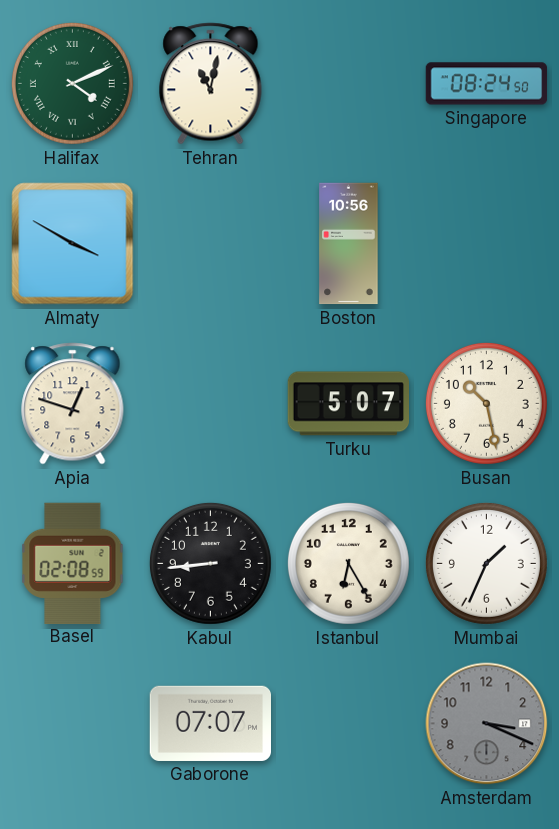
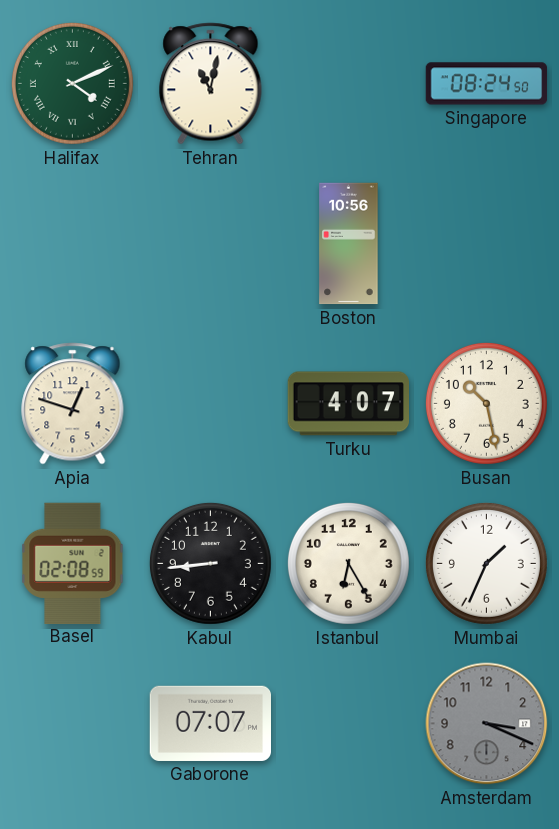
Almaty: 3:50 -> none
Turku: 5:07 -> 4:07
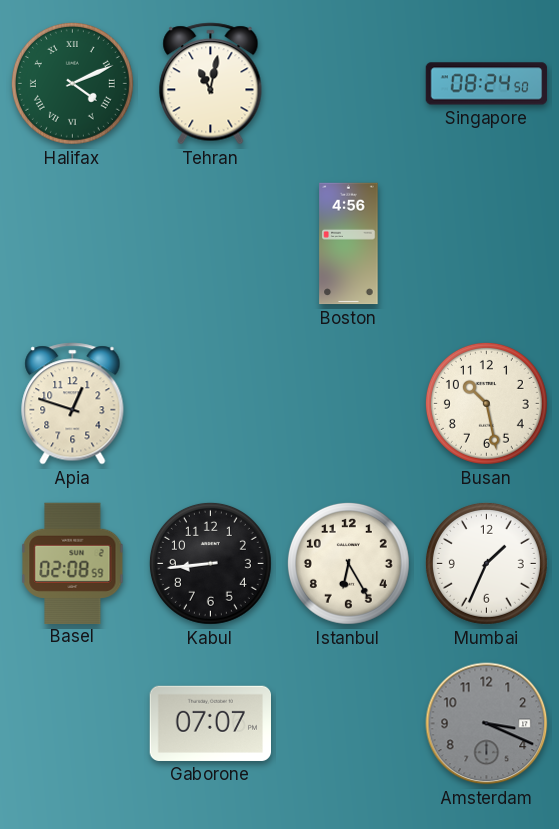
Boston: 10:56 -> 4:56
Turku: 4:07 -> none
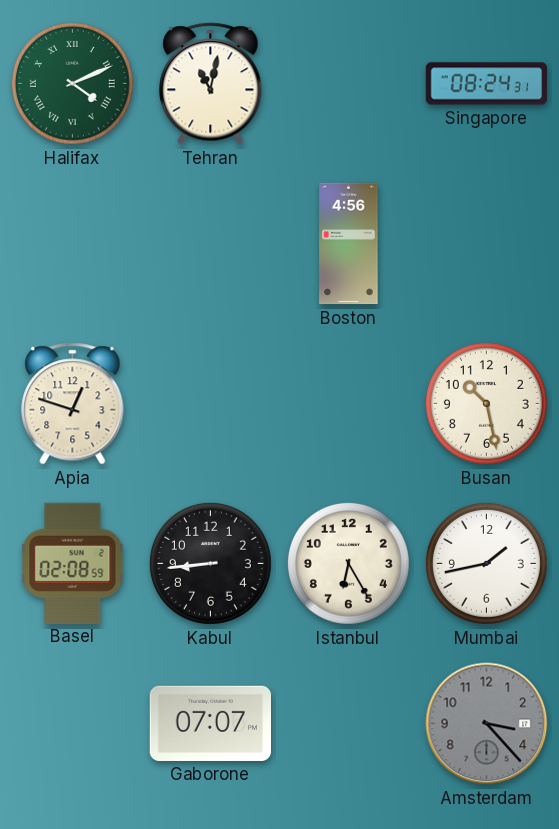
Singapore: 08:24:50 -> 08:24:31
Mumbai: 1:34 -> 1:43
Amsterdam: 3:19 -> 3:23
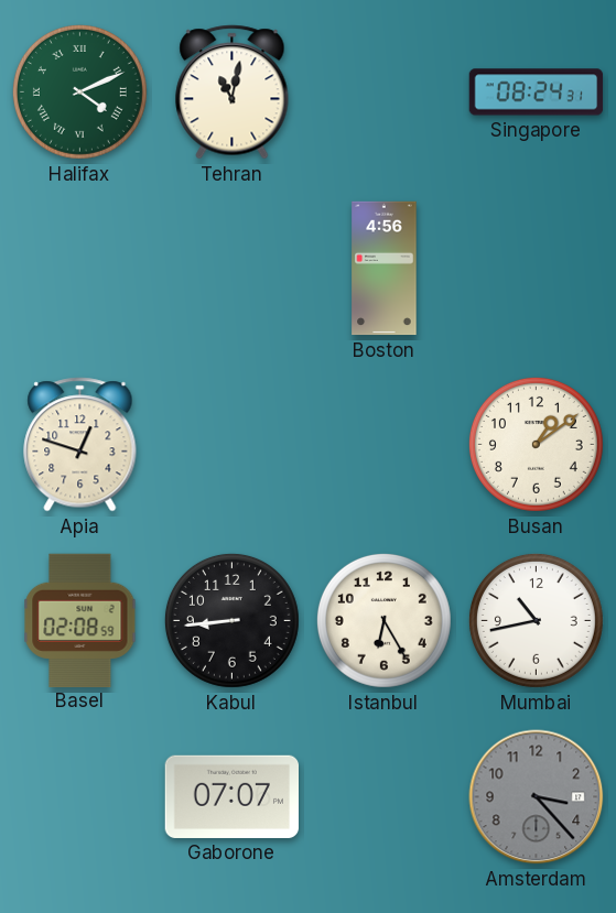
Busan: 10:28 -> 1:09
Mumbai: 1:43 -> 10:43
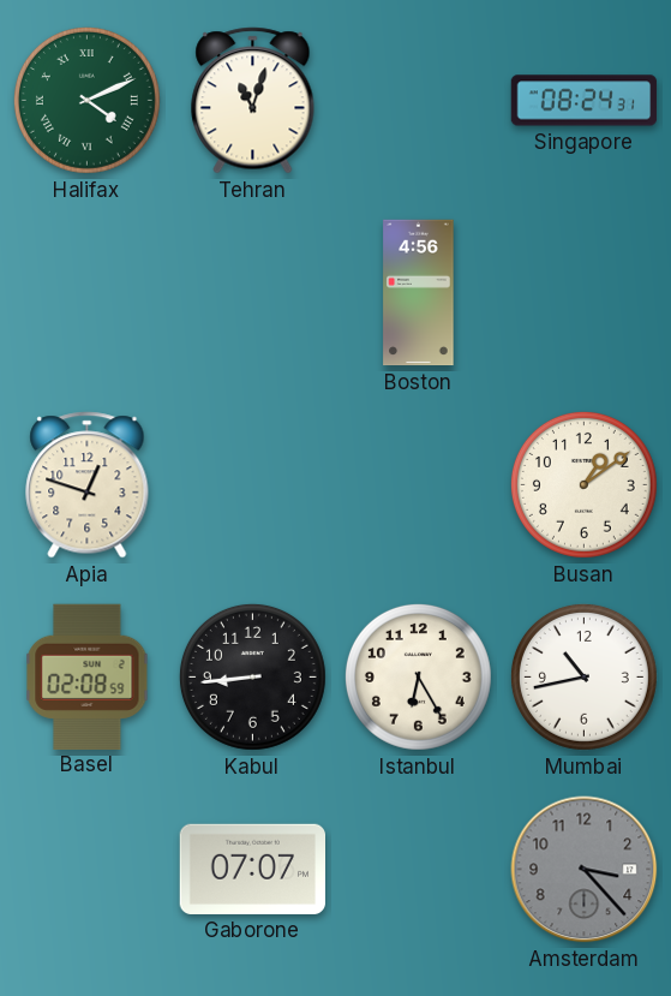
Tehran: 11:02 -> 11:03
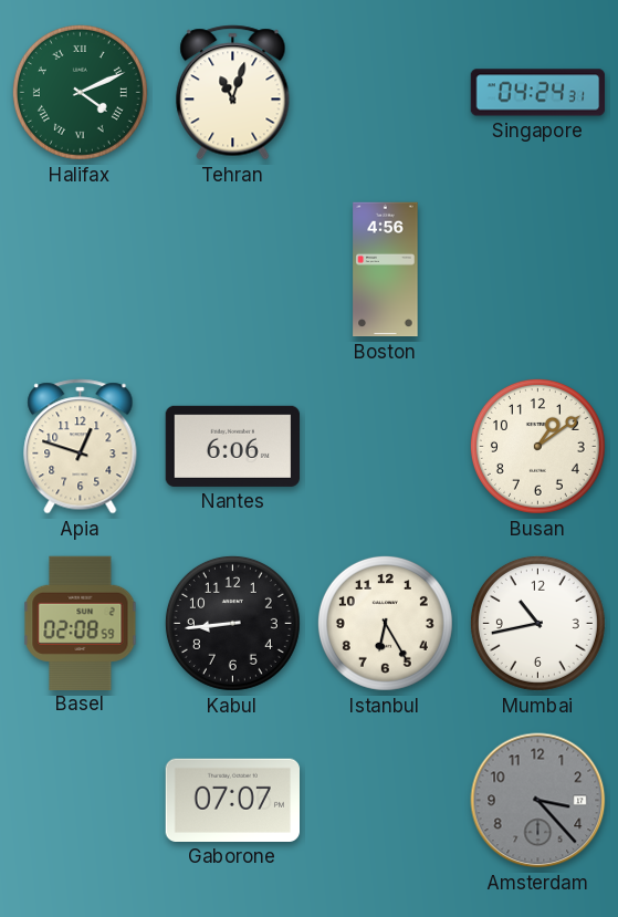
Singapore: 08:24 -> 04:24
Nantes: none -> 6:06
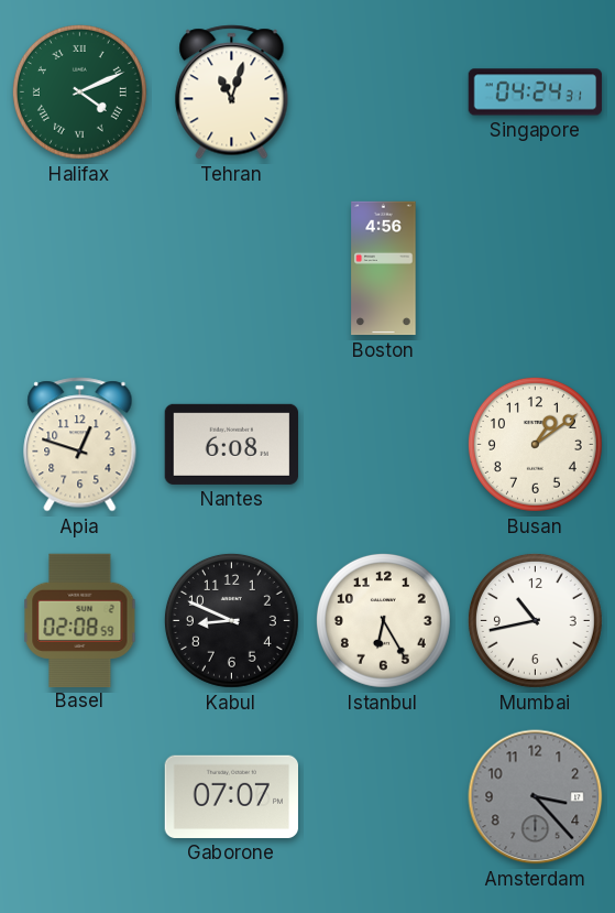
Nantes: 6:06 -> 6:08
Kabul: 8:44 -> 8:49
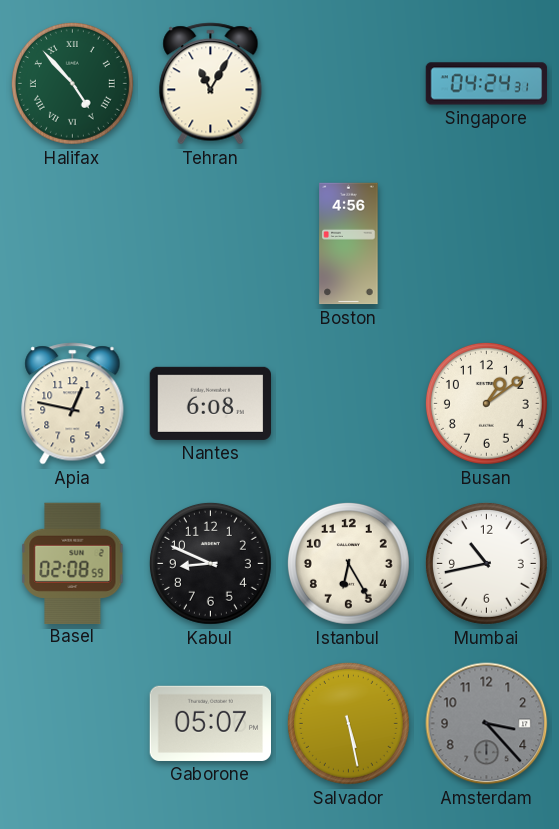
Halifax: 4:11 -> 4:53
Tehran: 11:03 -> 11:05
Apia: 12:48 -> 12:47
Gaborone: 07:07 -> 05:07
Salvador: none -> 5:28
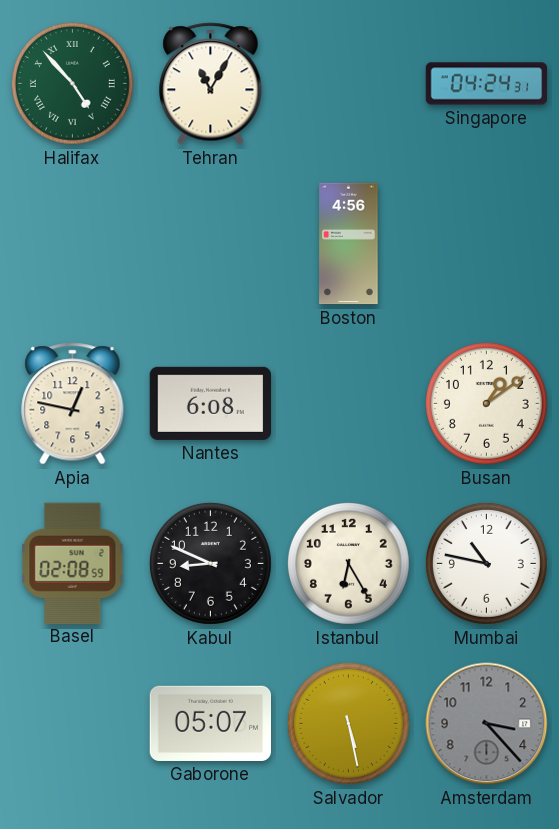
Mumbai: 10:43 -> 10:47
